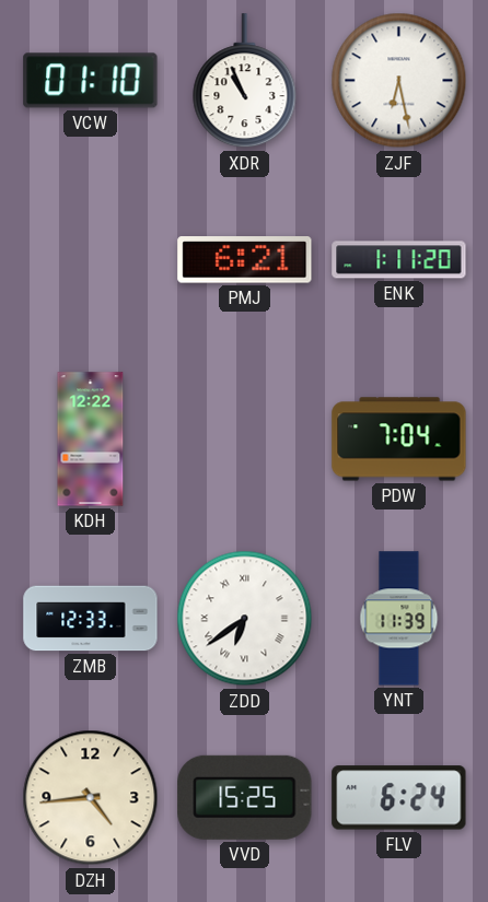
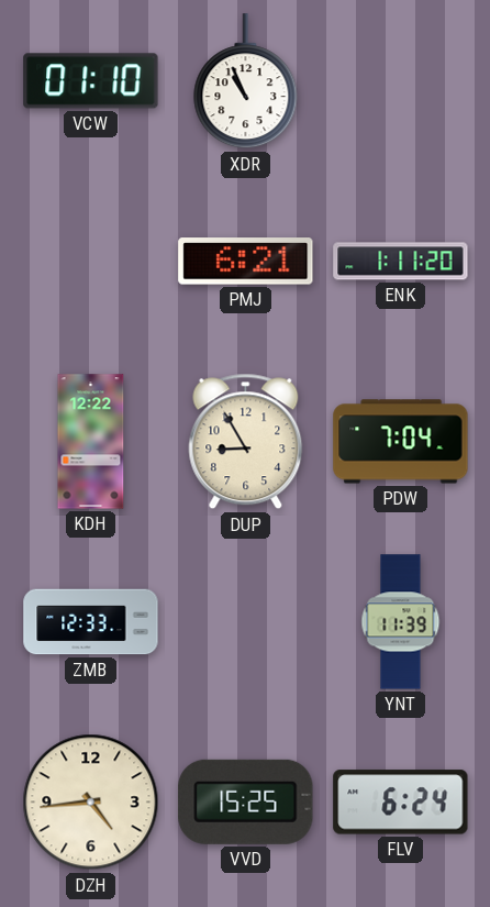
ZJF: 6:28 -> none
DUP: none -> 8:55
ZDD: 6:39 -> none
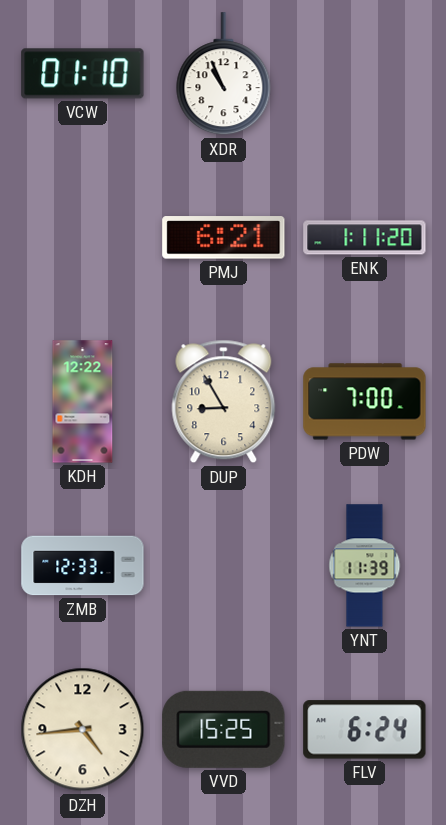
PDW: 7:04 -> 7:00
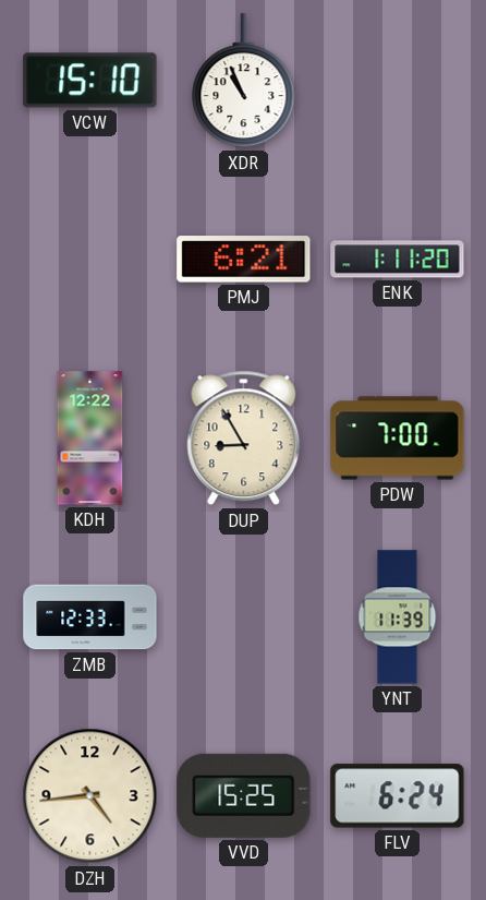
VCW: 01:10 -> 15:10
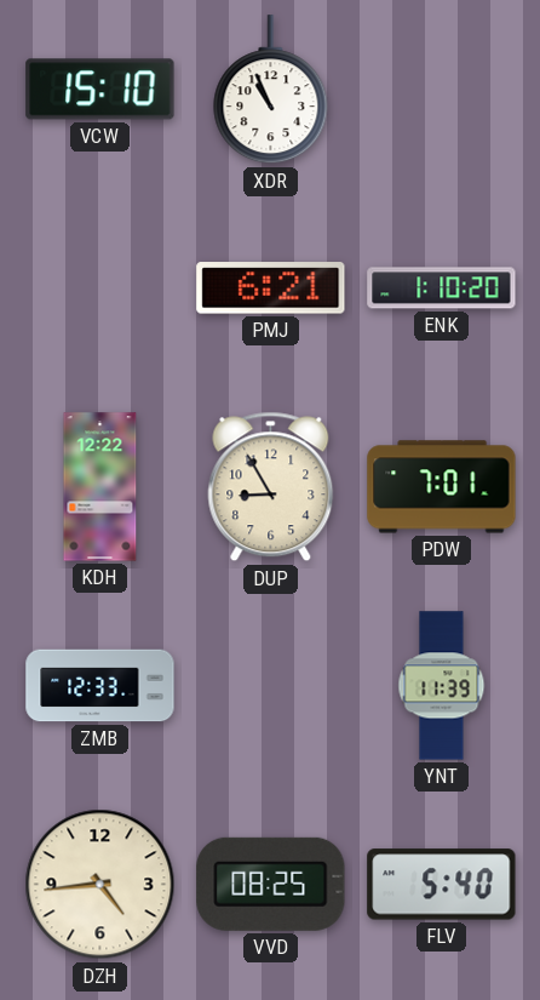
ENK: 1:11 -> 1:10
PDW: 7:00 -> 7:01
VVD: 15:25 -> 08:25
FLV: 6:24 -> 5:40
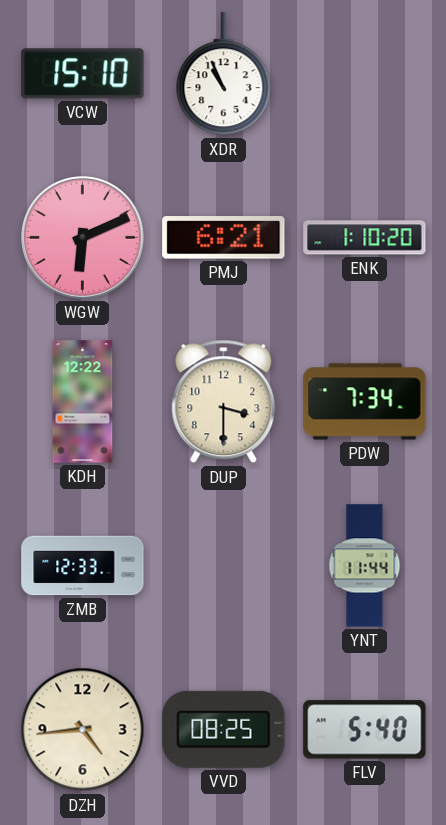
WGW: none -> 6:11
DUP: 8:55 -> 3:30
PDW: 7:01 -> 7:34
YNT: 11:39 -> 11:44
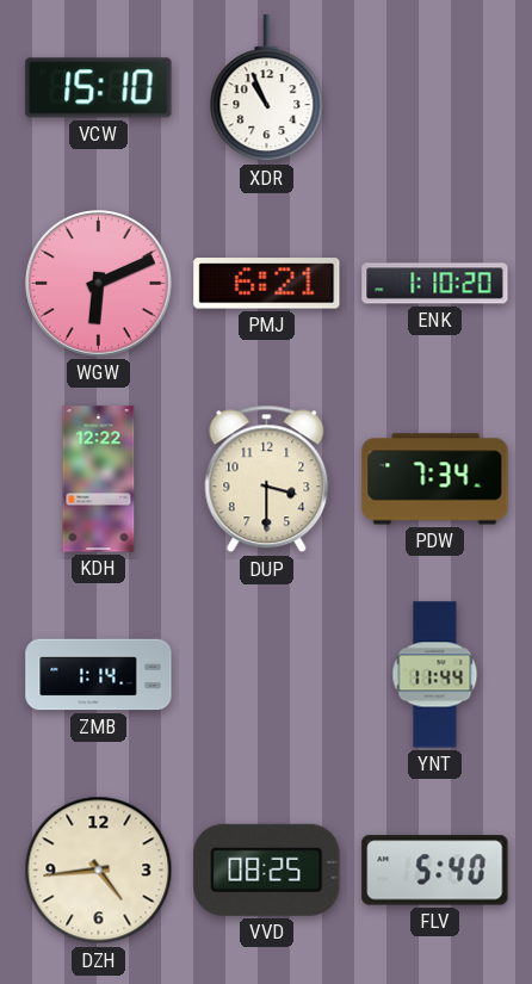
ZMB: 12:33 -> 1:14
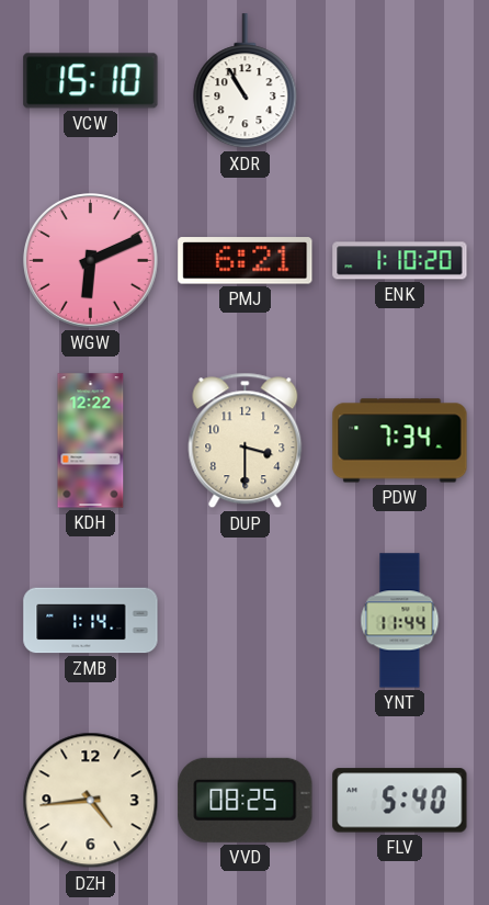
XDR: 10:56 -> 10:55
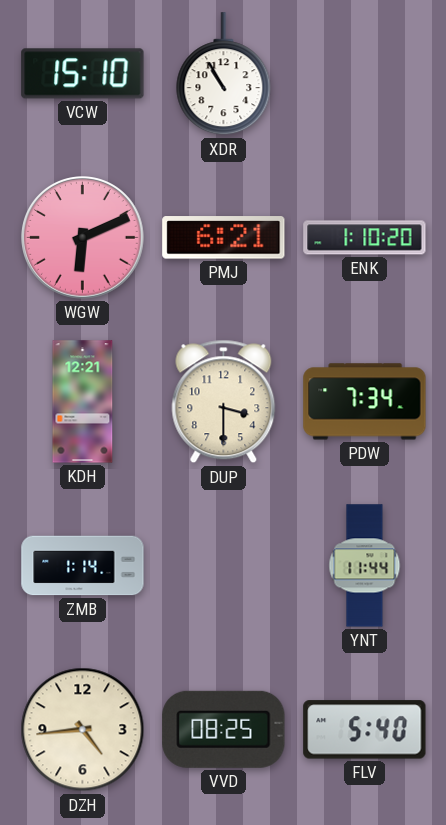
KDH: 12:22 -> 12:21
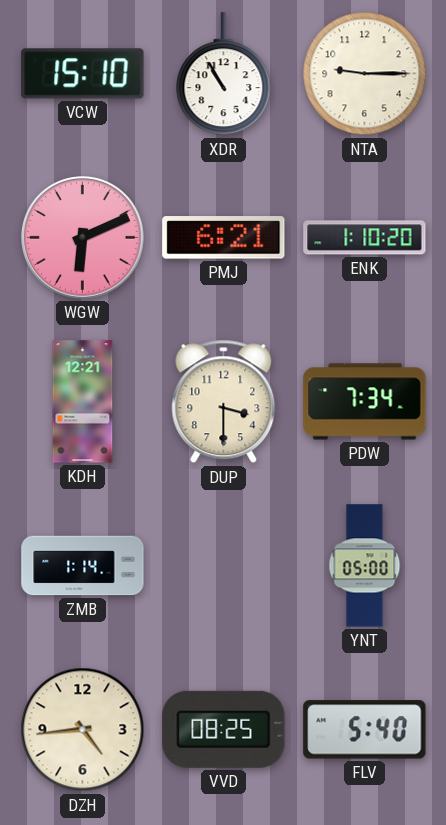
NTA: none -> 9:15
YNT: 11:44 -> 05:00
